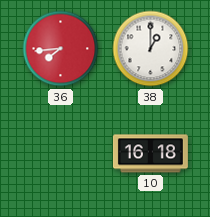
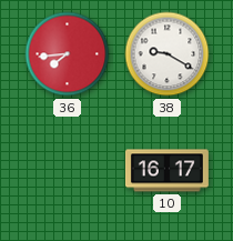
38: 1:00 -> 9:20
10: 16:18 -> 16:17
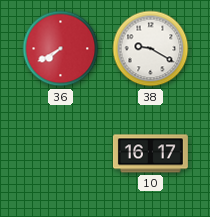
36: 7:44 -> 7:40
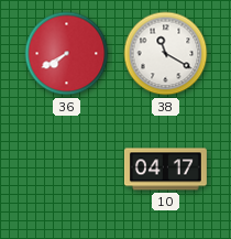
38: 9:20 -> 11:20
10: 16:17 -> 04:17
